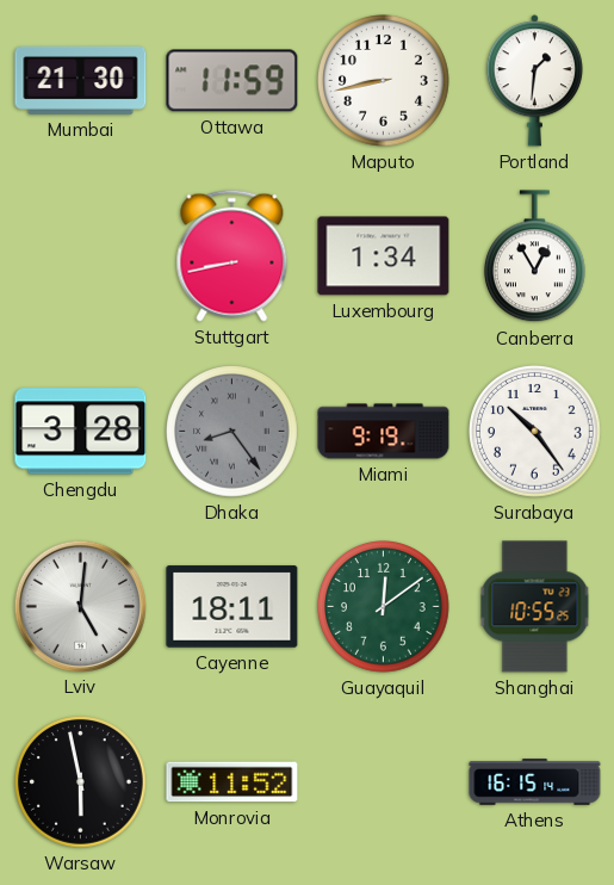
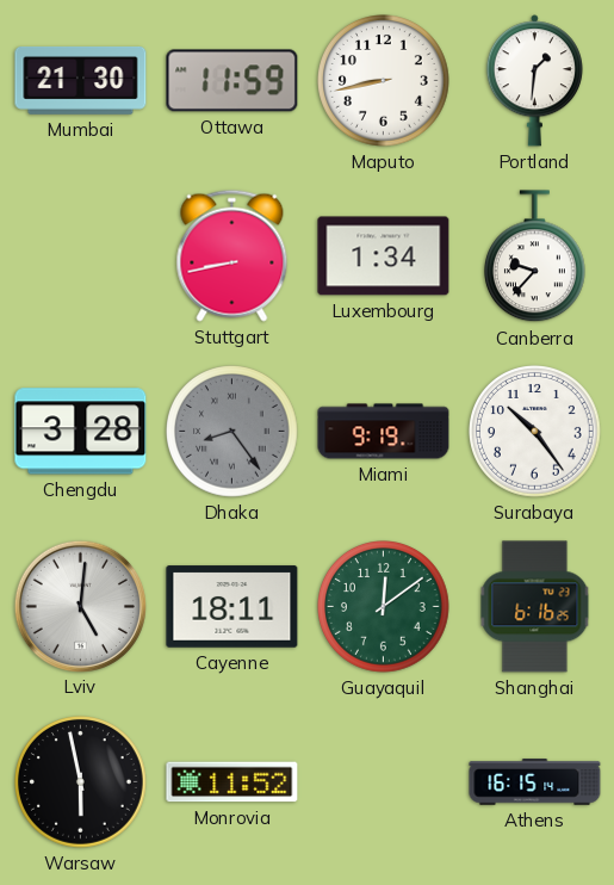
Canberra: 12:55 -> 9:37
Shanghai: 10:55 -> 6:16
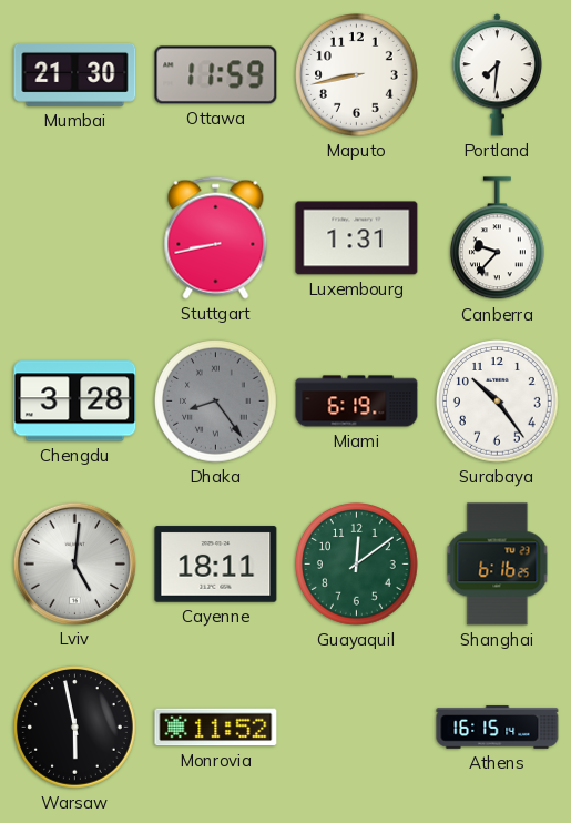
Portland: 1:31 -> 7:31
Luxembourg: 1:34 -> 1:31
Miami: 9:19 -> 6:19
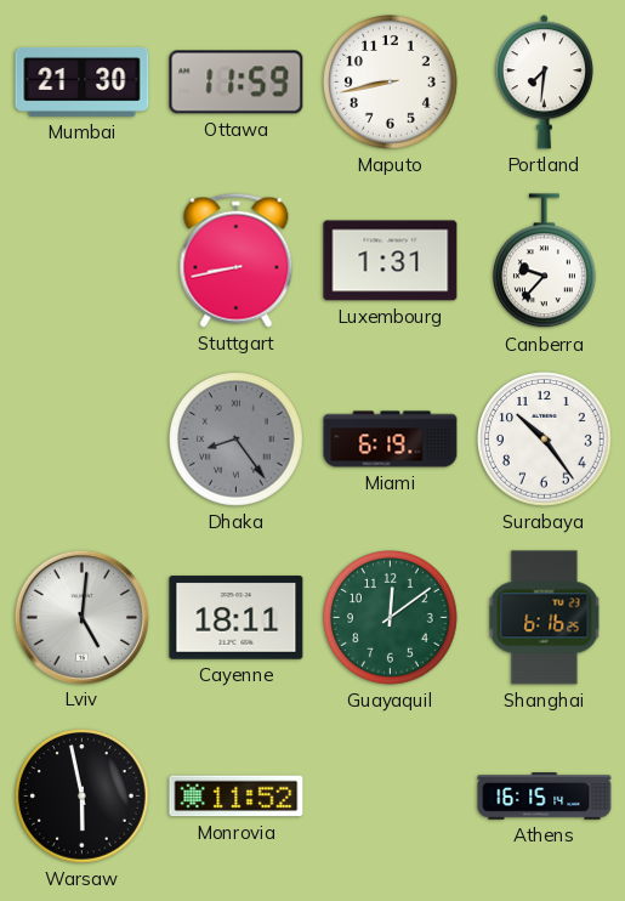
Chengdu: 3:28 -> none
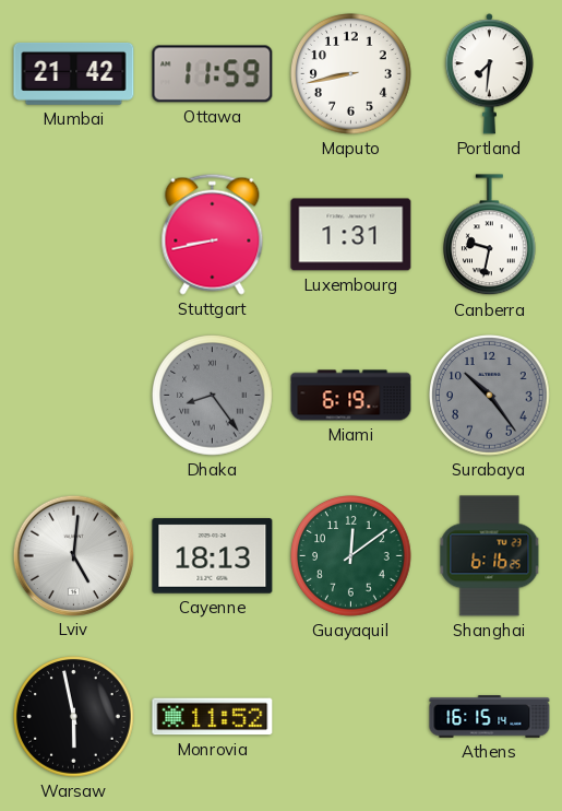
Mumbai: 21:30 -> 21:42
Canberra: 9:37 -> 9:32
Surabaya dial: white -> grey
Cayenne: 18:11 -> 18:13
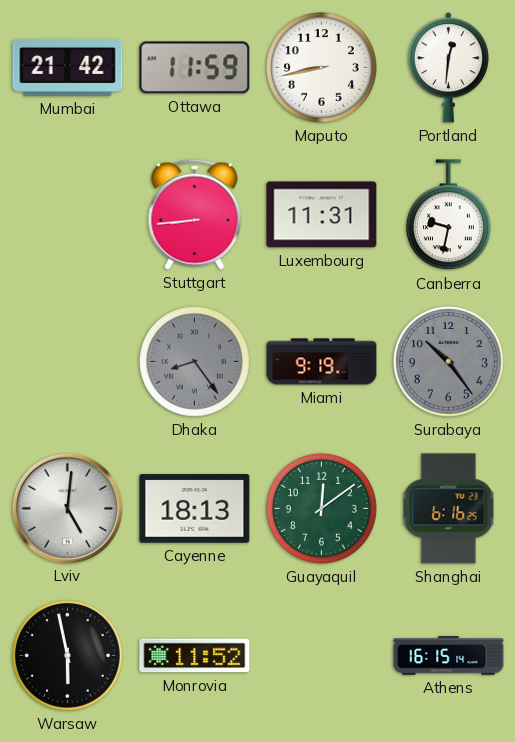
Portland: 7:31 -> 12:31
Stuttgart: 8:43 -> 8:44
Luxembourg: 1:31 -> 11:31
Miami: 6:19 -> 9:19
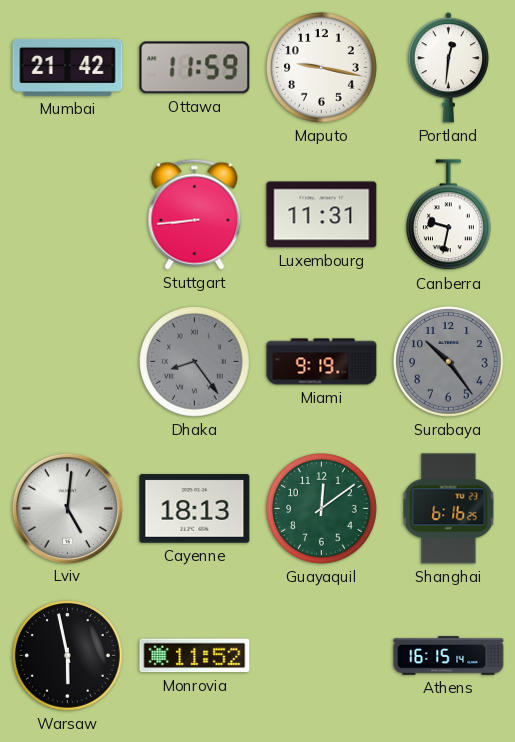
Maputo: 8:43 -> 9:17
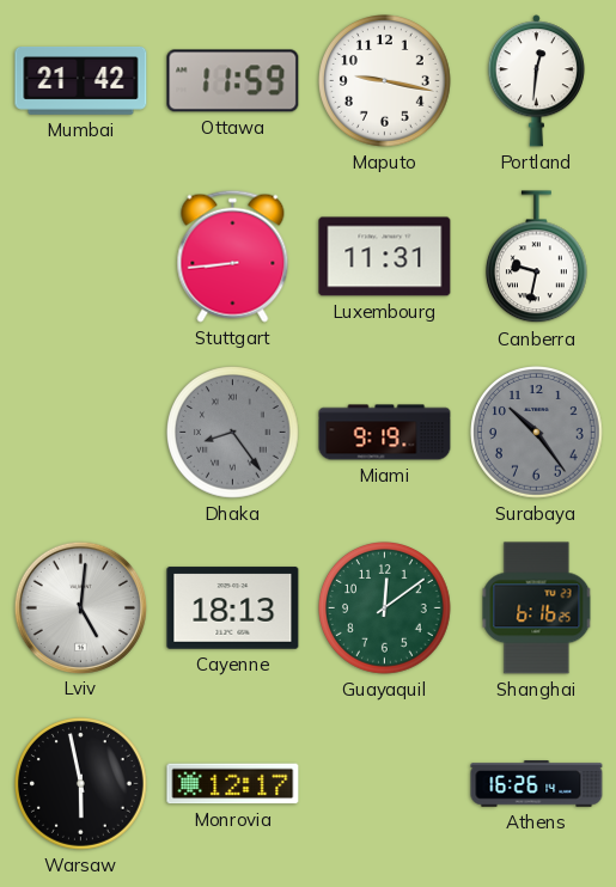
Monrovia: 11:52 -> 12:17
Athens: 16:15 -> 16:26
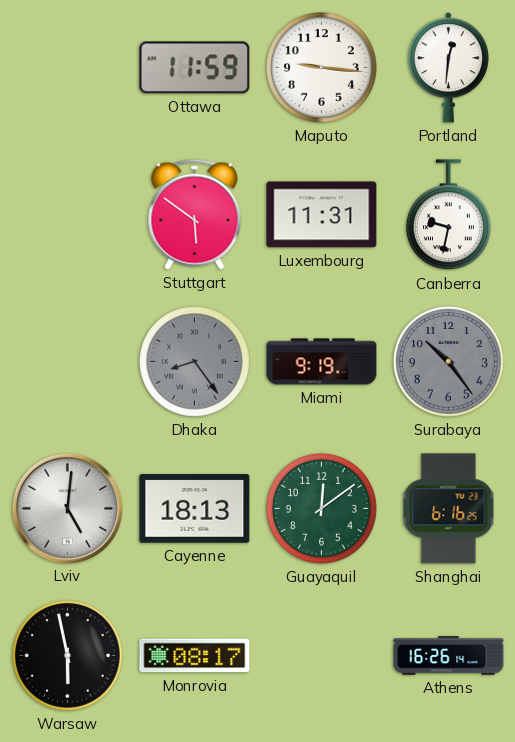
Mumbai: 21:42 -> none
Maputo: 9:17 -> 9:16
Stuttgart: 8:44 -> 5:51
Monrovia: 12:17 -> 08:17
